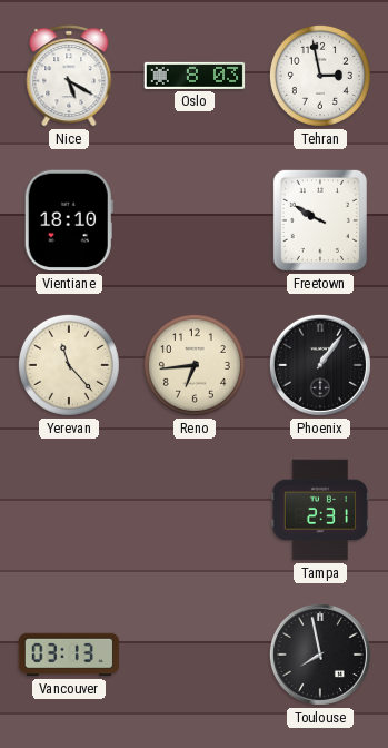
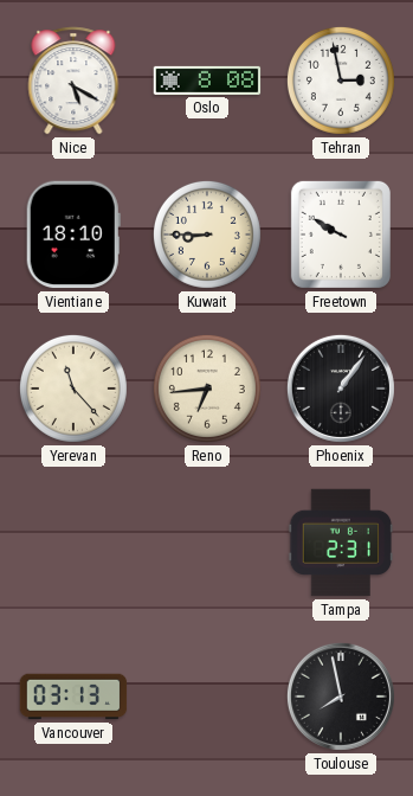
Oslo: 8:03 -> 8:08
Kuwait: none -> 8:45
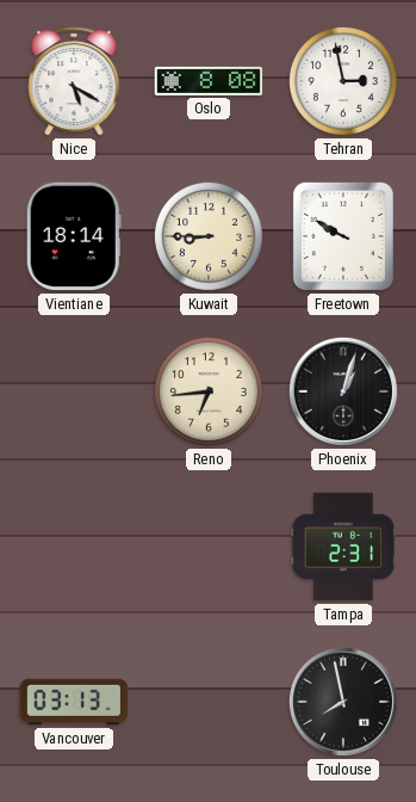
Vientiane: 18:10 -> 18:14
Yerevan: 11:23 -> none
Phoenix: 1:06 -> 1:03
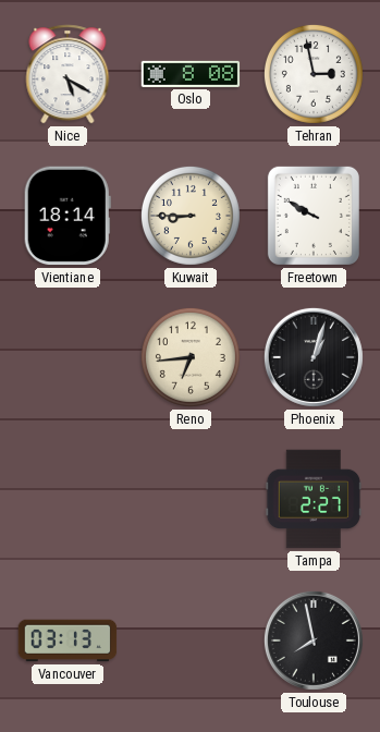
Tampa: 2:31 -> 2:27
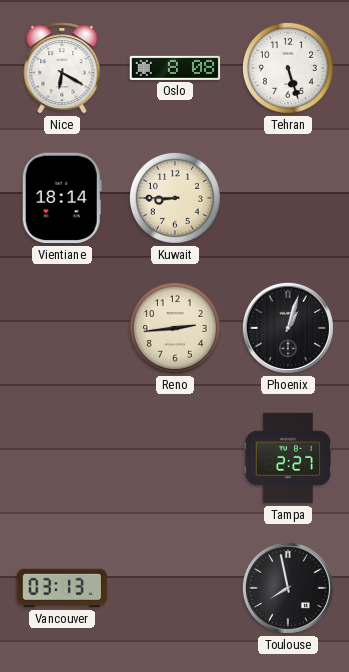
Nice: 5:20 -> 6:20
Tehran: 2:58 -> 5:27
Freetown: 9:50 -> none
Reno: 6:44 -> 2:44
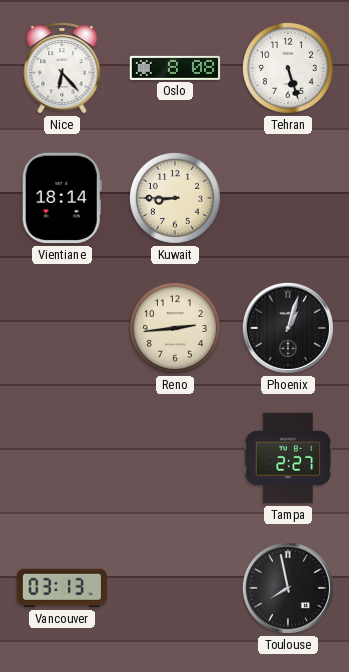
Nice: 6:20 -> 6:23
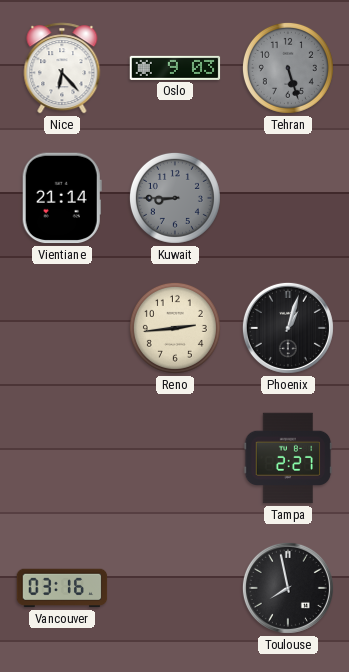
Oslo: 8:08 -> 9:03
Tehran dial: white -> grey
Vientiane: 18:14 -> 21:14
Kuwait dial: cream -> grey
Vancouver: 03:13 -> 03:16
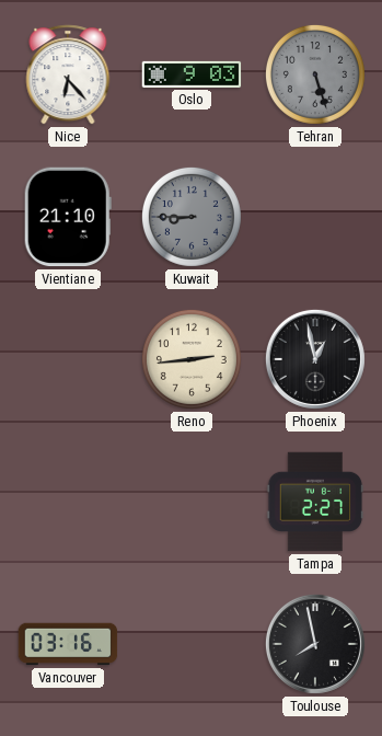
Vientiane: 21:14 -> 21:10
Phoenix: 1:03 -> 12:58
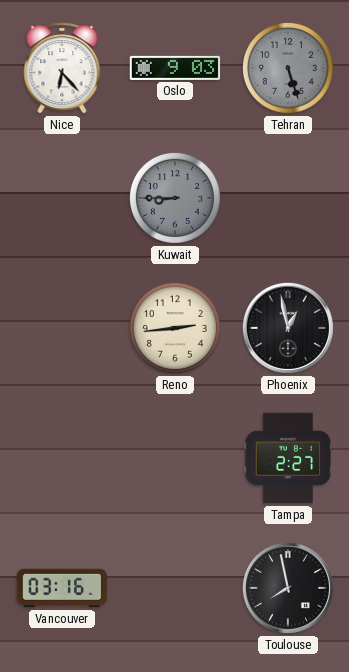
Vientiane: 21:10 -> none
